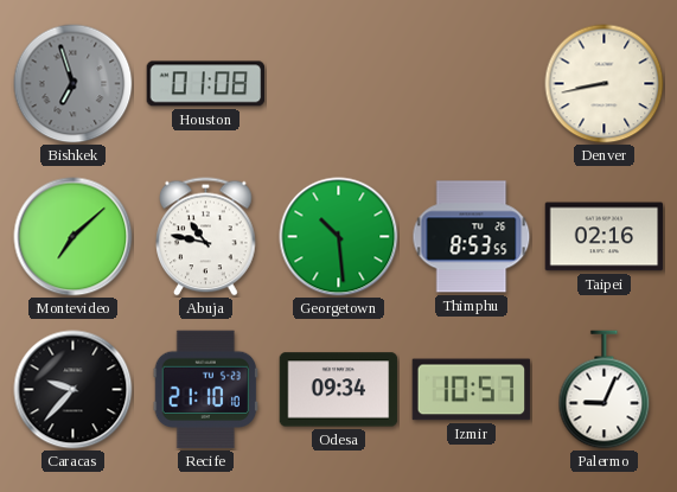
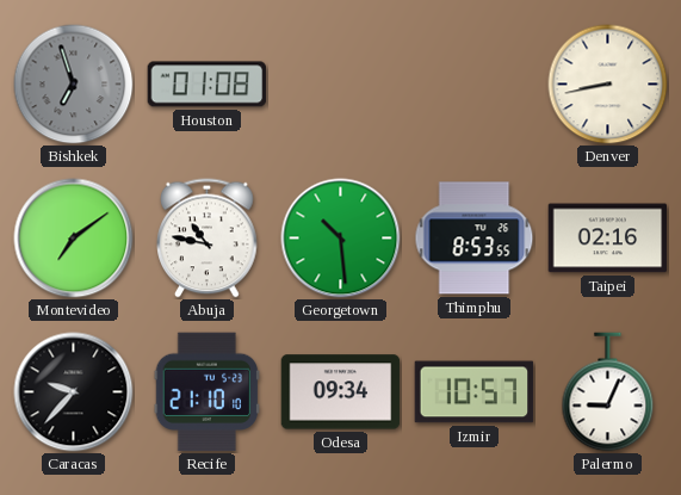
Montevideo: 7:08 -> 7:09
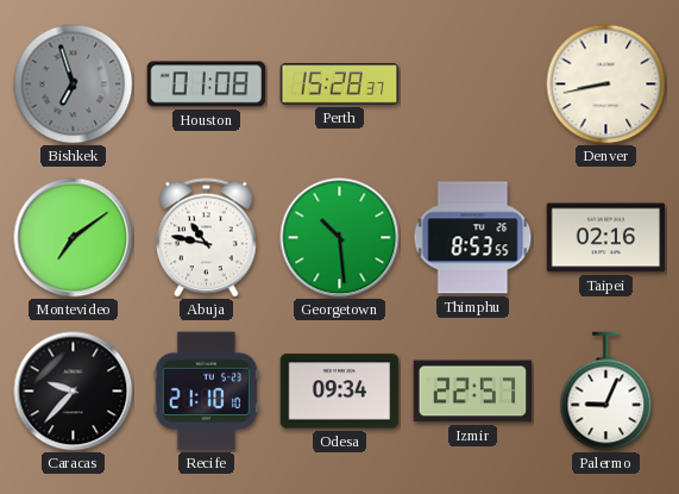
Perth: none -> 15:28
Izmir: 10:57 -> 22:57
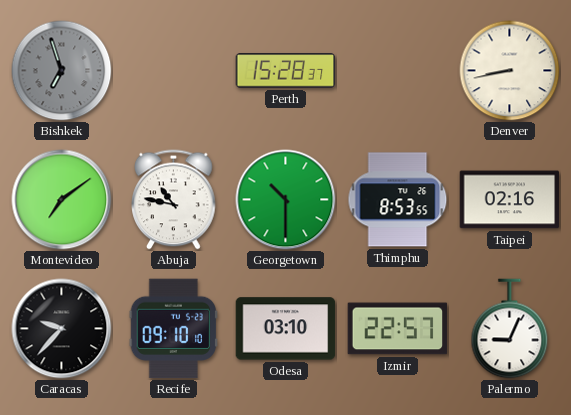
Houston: 01:08 -> none
Georgetown: 10:29 -> 10:30
Recife: 21:10 -> 09:10
Odesa: 09:34 -> 03:10
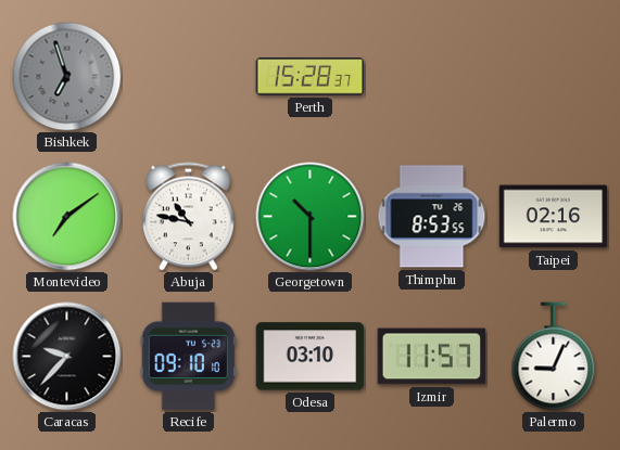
Denver: 8:43 -> none
Izmir: 22:57 -> 11:57
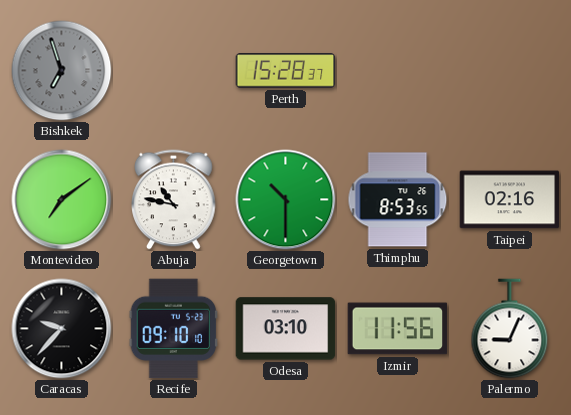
Izmir: 11:57 -> 11:56
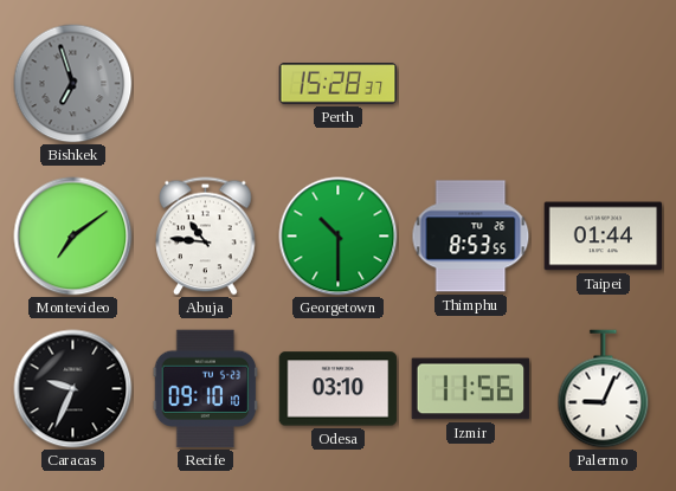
Abuja: 10:47 -> 10:46
Taipei: 02:16 -> 01:44
Caracas: 9:37 -> 9:34
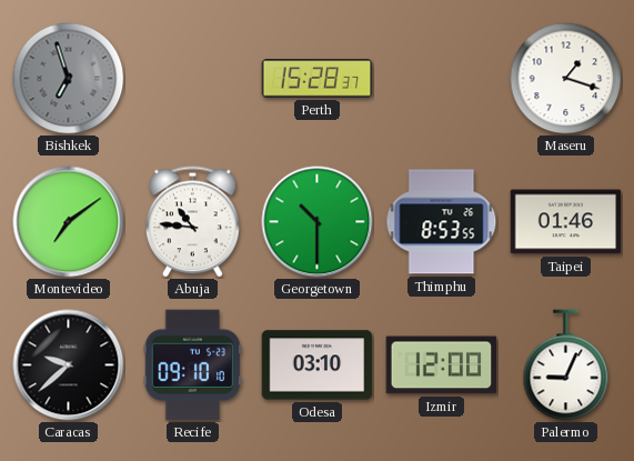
Maseru: none -> 1:18
Taipei: 01:44 -> 01:46
Caracas: 9:34 -> 9:38
Izmir: 11:56 -> 12:00
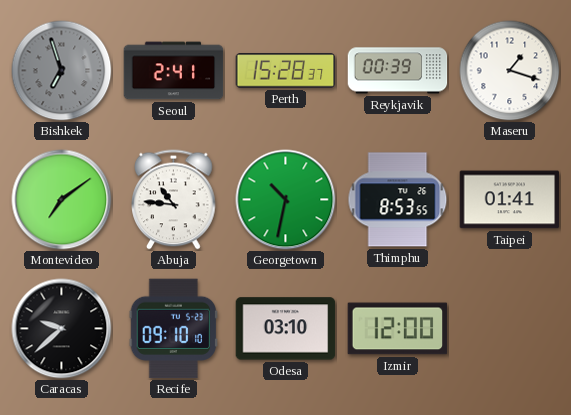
Seoul: none -> 2:41
Reykjavik: none -> 00:39
Georgetown: 10:30 -> 10:32
Taipei: 01:46 -> 01:41
Palermo: 9:04 -> none
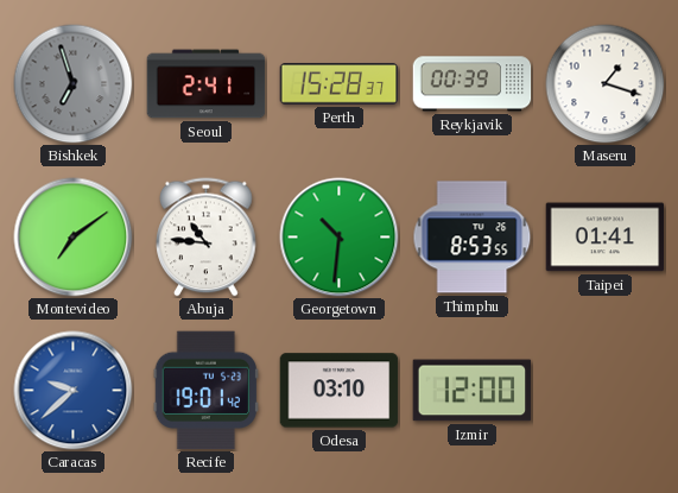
Georgetown: 10:32 -> 10:31
Caracas dial: black -> blue
Recife: 09:10 -> 19:01
